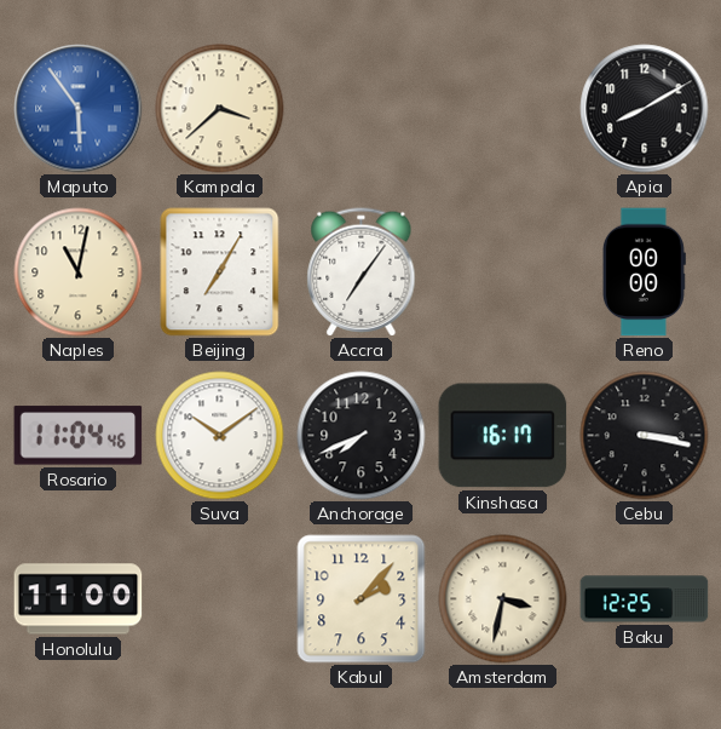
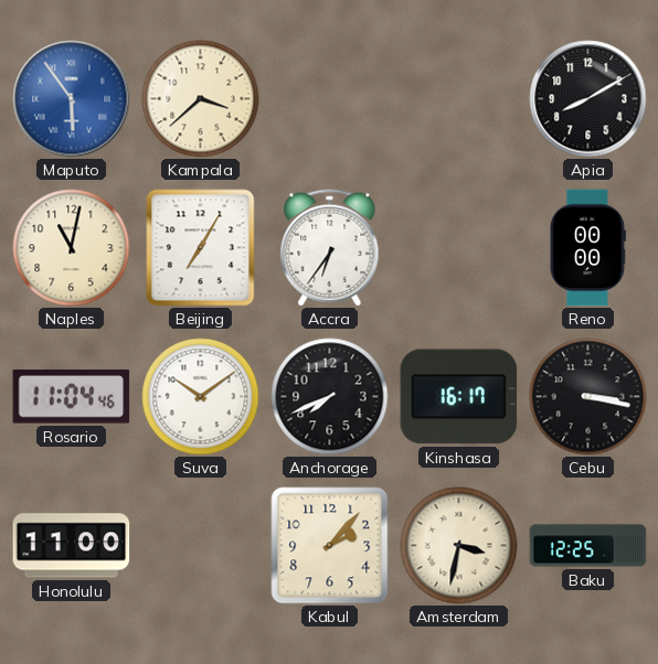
Accra: 7:06 -> 6:36
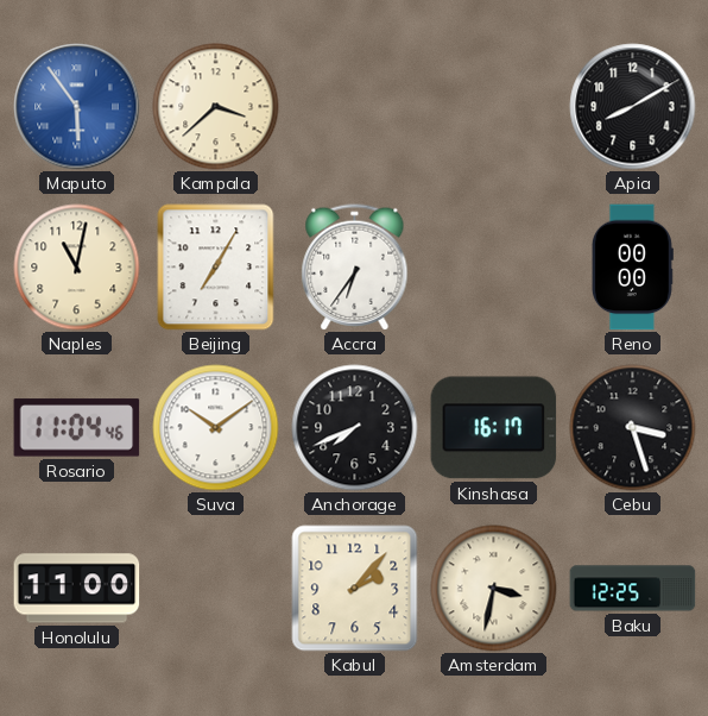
Cebu: 3:17 -> 3:27
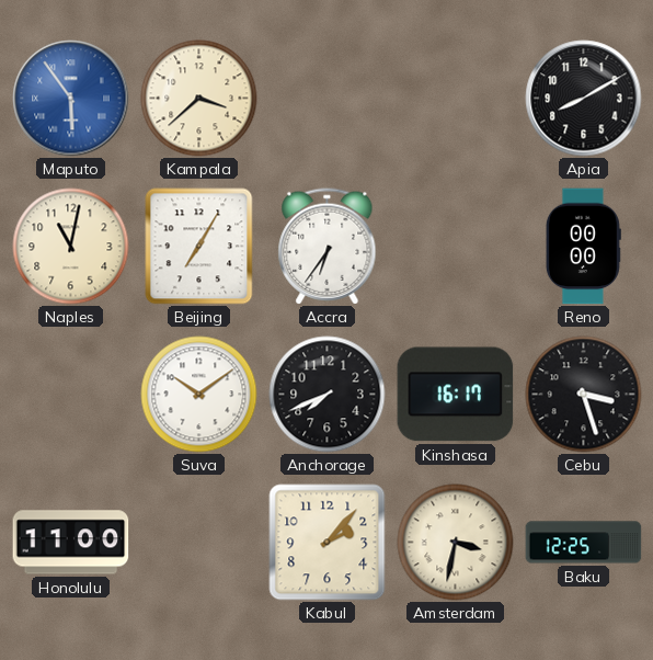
Rosario: 11:04 -> none
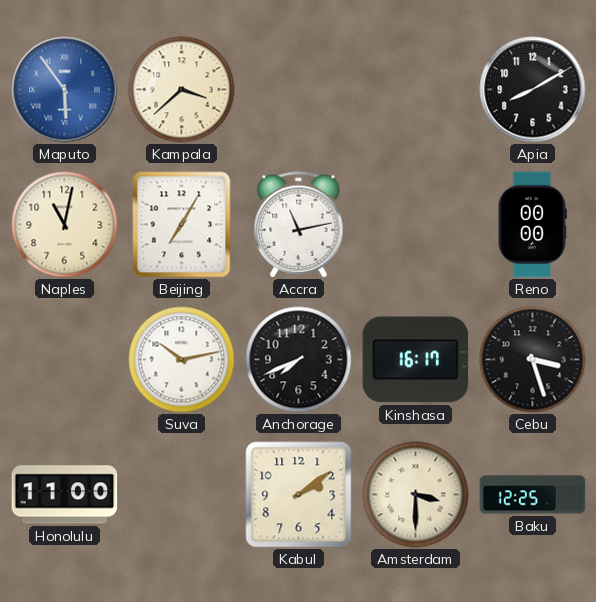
Accra: 6:36 -> 11:13
Suva: 10:09 -> 10:13
Kabul: 2:07 -> 2:09
Amsterdam: 3:32 -> 3:30
